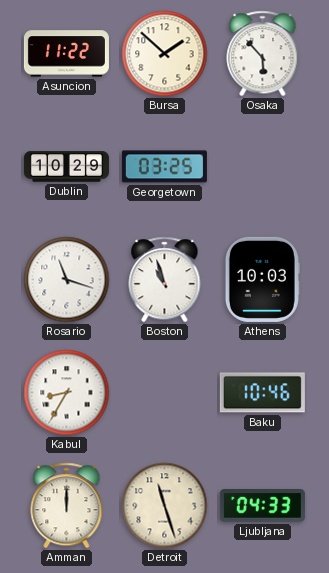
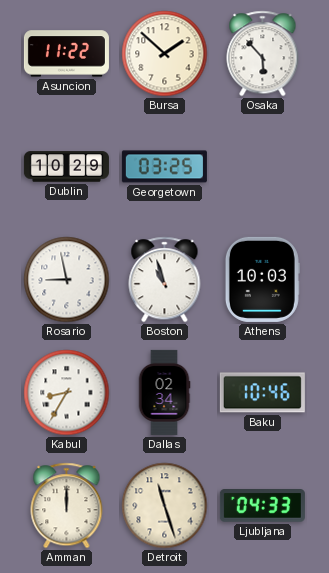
Rosario: 11:18 -> 8:58
Dallas: none -> 02:34
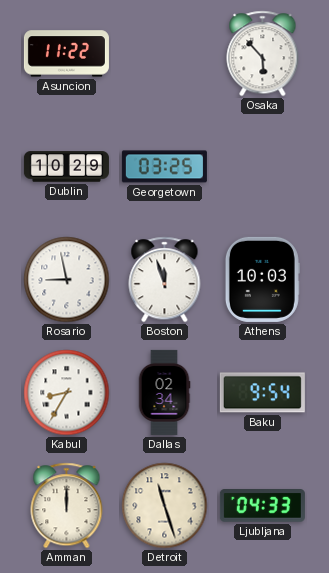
Bursa: 1:52 -> none
Boston: 10:57 -> 11:57
Baku: 10:46 -> 9:54
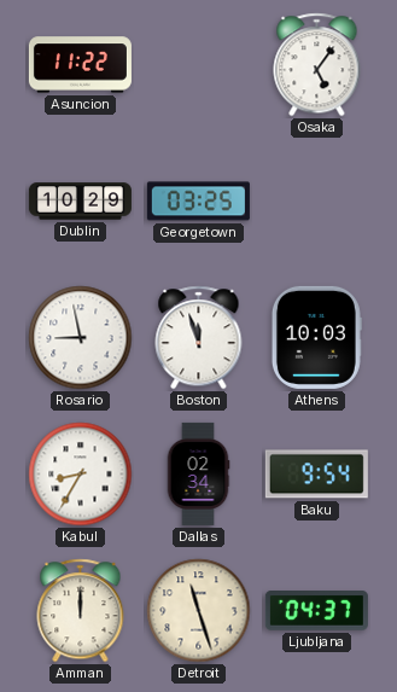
Osaka: 5:53 -> 5:06
Ljubljana: 04:33 -> 04:37
